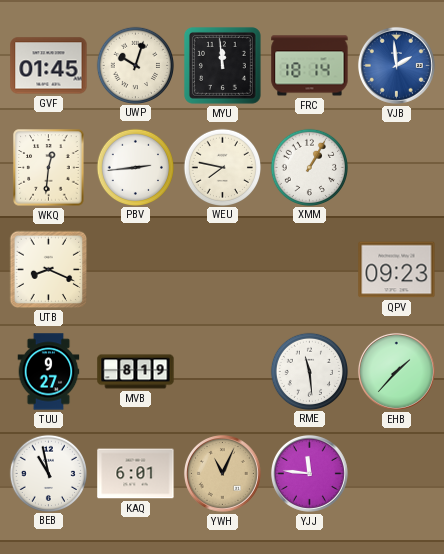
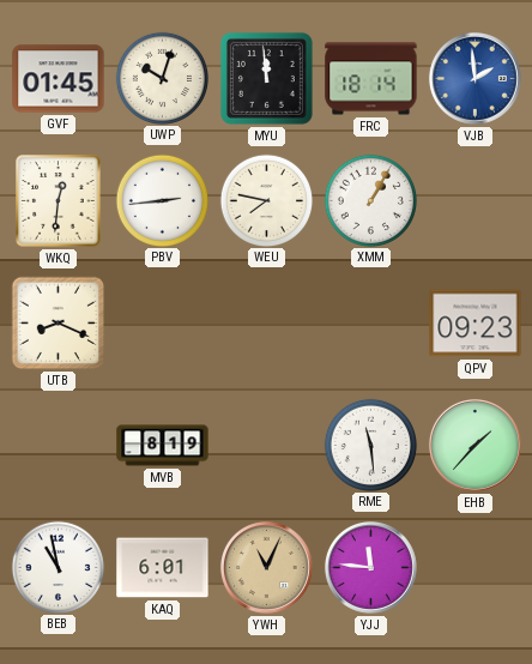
TUU: 9:27 -> none
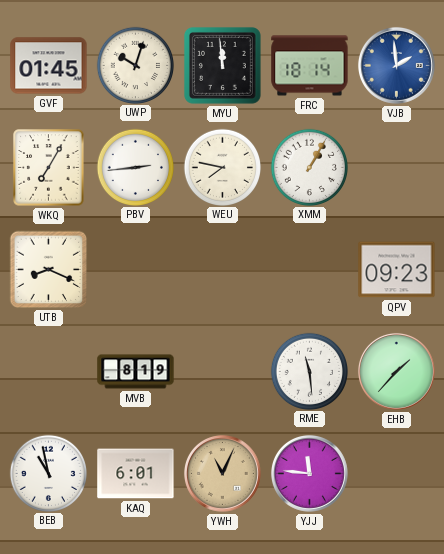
WKQ: 12:31 -> 7:05
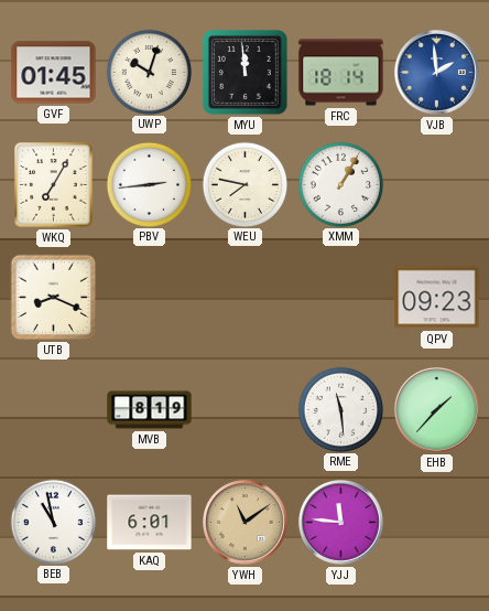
YWH: 11:04 -> 11:09
